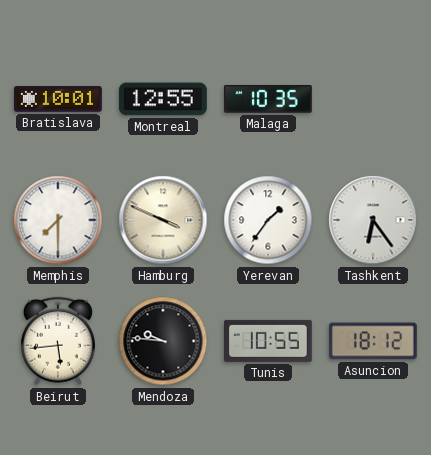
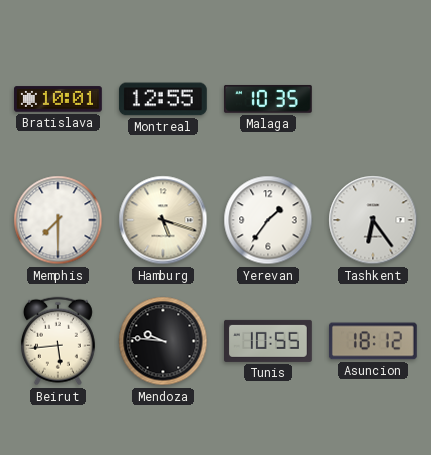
Hamburg: 3:49 -> 5:18
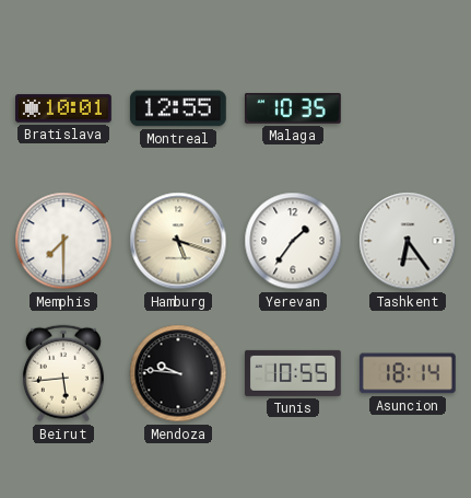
Asuncion: 18:12 -> 18:14
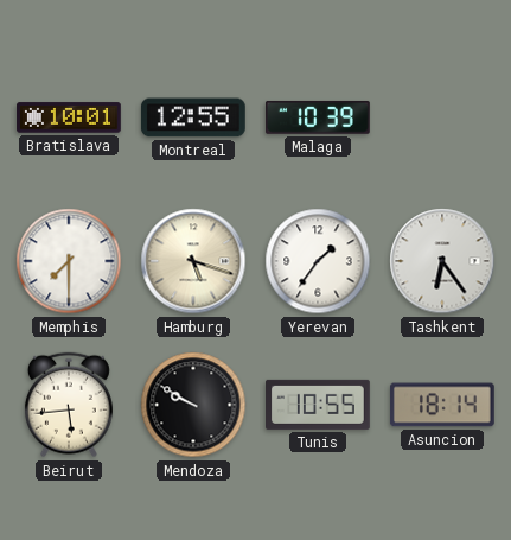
Malaga: 10:35 -> 10:39
Mendoza: 9:46 -> 9:50
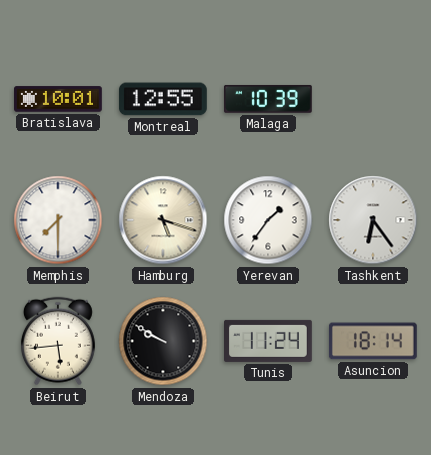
Tunis: 10:55 -> 11:24
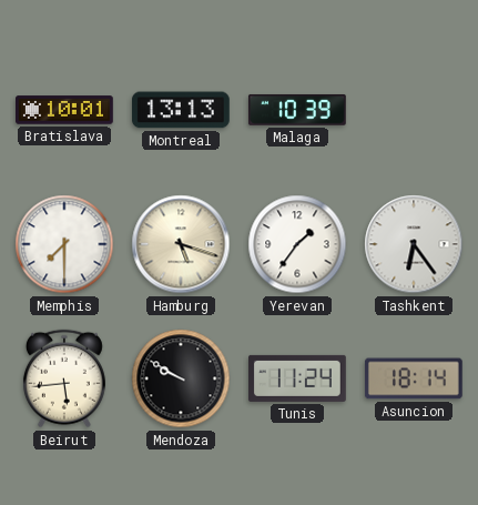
Montreal: 12:55 -> 13:13
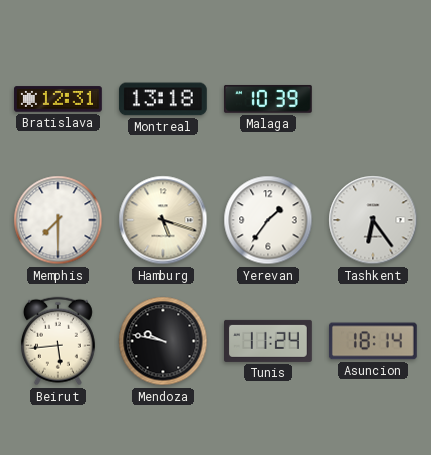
Bratislava: 10:01 -> 12:31
Montreal: 13:13 -> 13:18
Mendoza: 9:50 -> 9:47
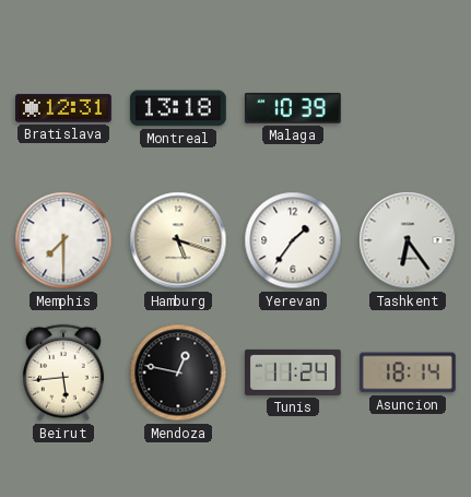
Mendoza: 9:47 -> 12:47
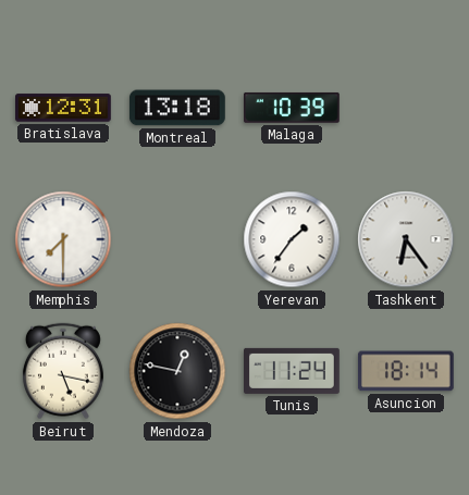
Hamburg: 5:18 -> none
Beirut: 5:44 -> 5:17
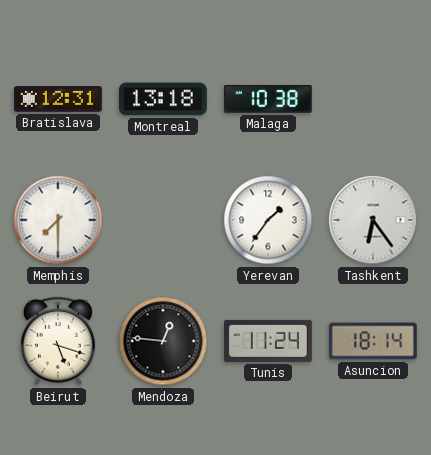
Malaga: 10:39 -> 10:38
Beirut: 5:17 -> 5:18
Mendoza: 12:47 -> 12:46
